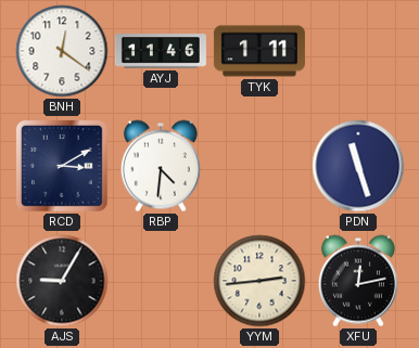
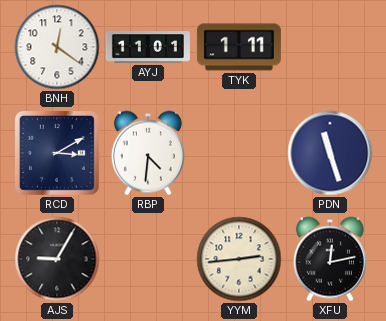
AYJ: 11:46 -> 11:01
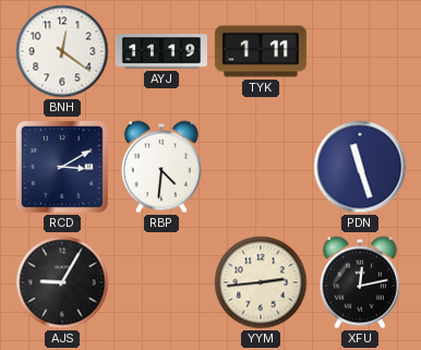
AYJ: 11:01 -> 11:19
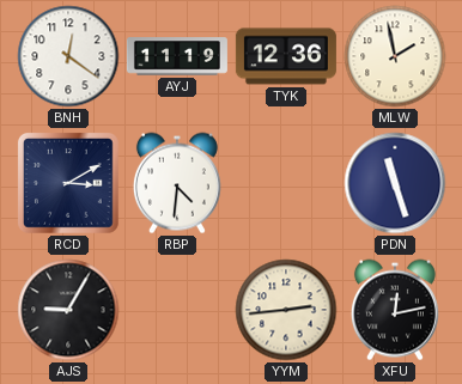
TYK: 1:11 -> 12:36
MLW: none -> 1:58
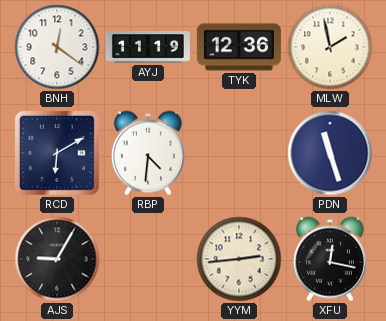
RCD: 3:10 -> 6:10
XFU: 12:13 -> 12:17
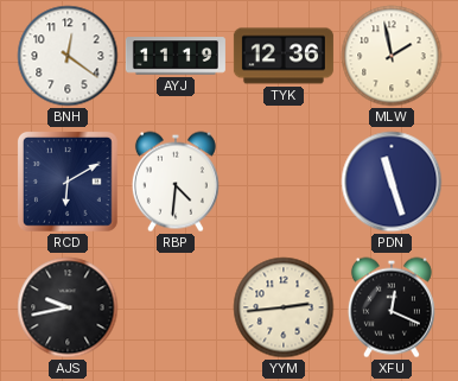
AJS: 9:05 -> 9:43
XFU: 12:17 -> 12:19
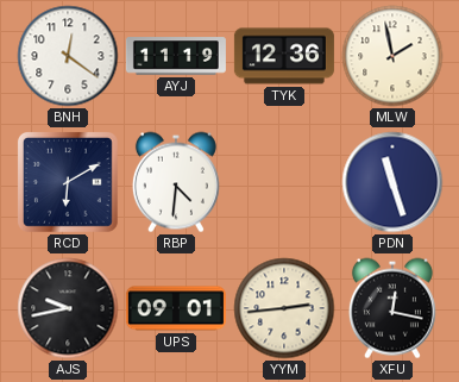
UPS: none -> 09:01
XFU: 12:19 -> 12:17
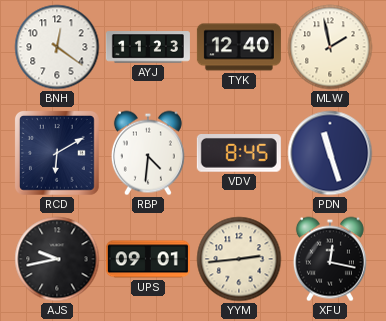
AYJ: 11:19 -> 11:23
TYK: 12:36 -> 12:40
VDV: none -> 8:45
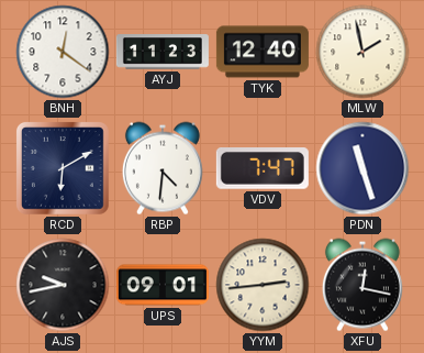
VDV: 8:45 -> 7:47
